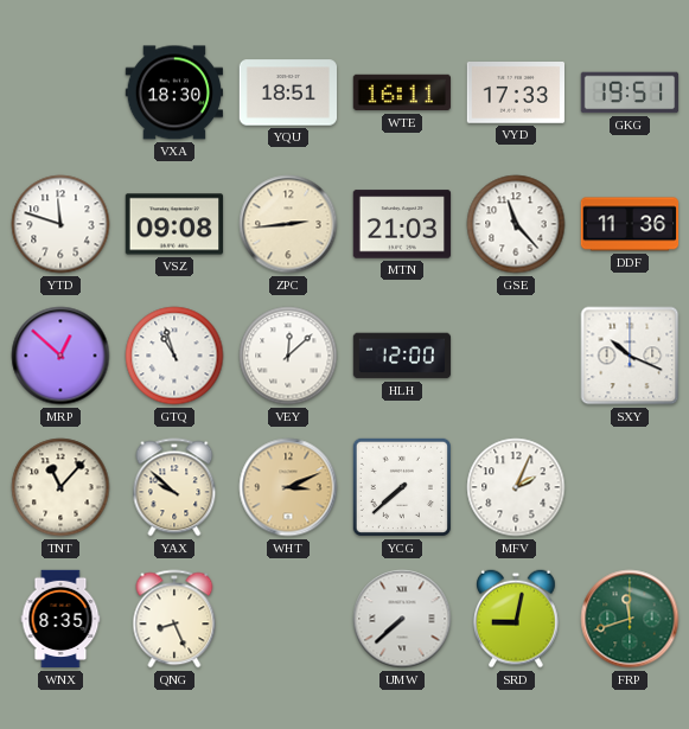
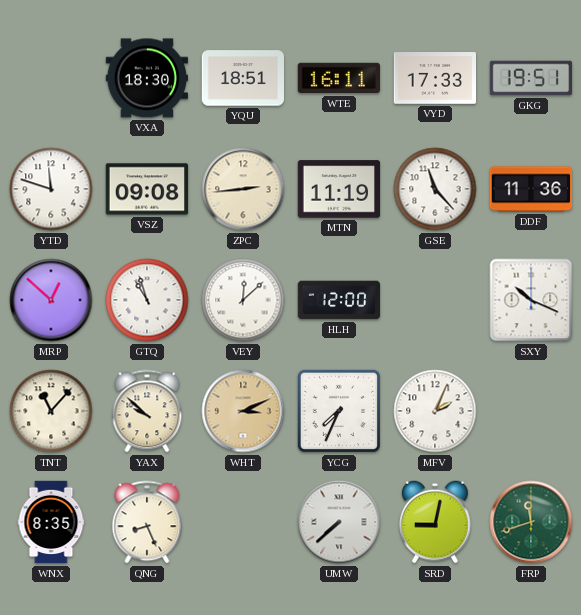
MTN: 21:03 -> 11:19
YCG: 7:38 -> 7:34
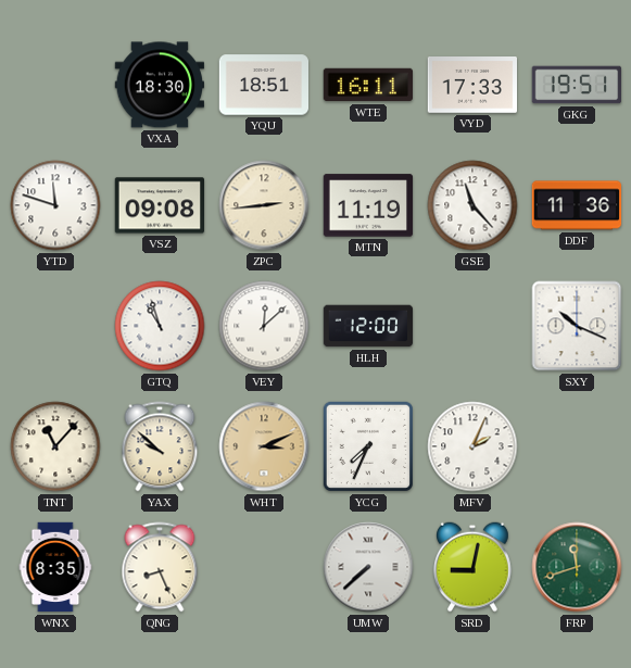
MRP: 12:52 -> none
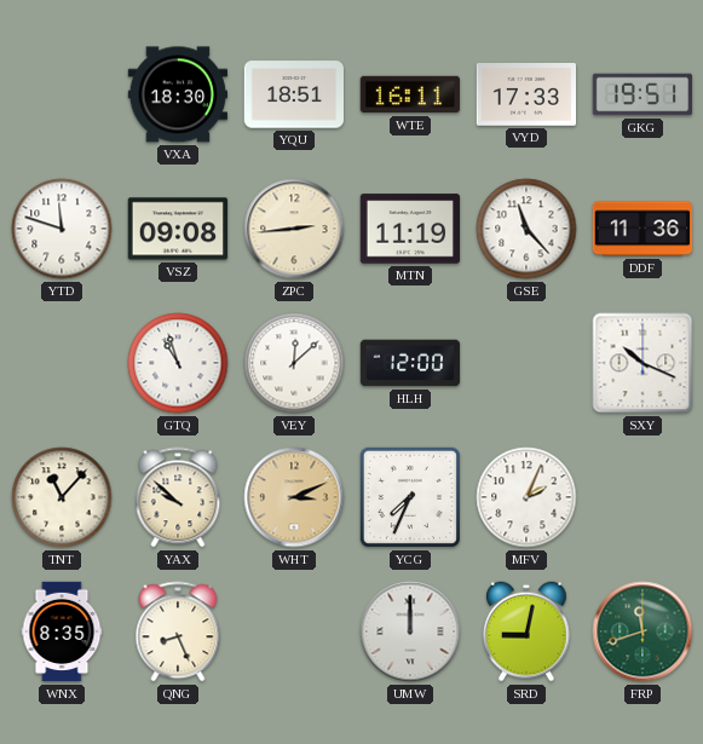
UMW: 7:38 -> 12:00
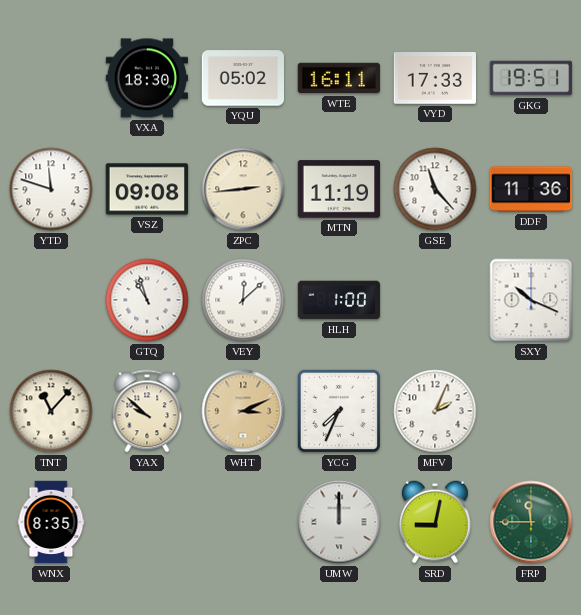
YQU: 18:51 -> 05:02
HLH: 12:00 -> 1:00
QNG: 8:26 -> none
FRP: 11:42 -> 11:45
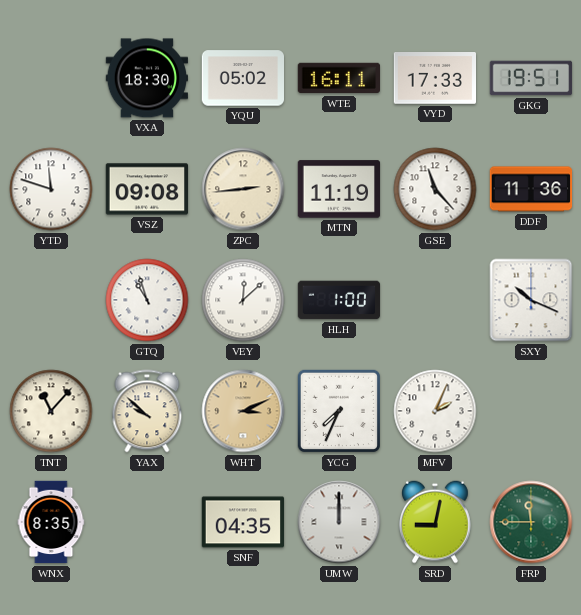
SNF: none -> 04:35
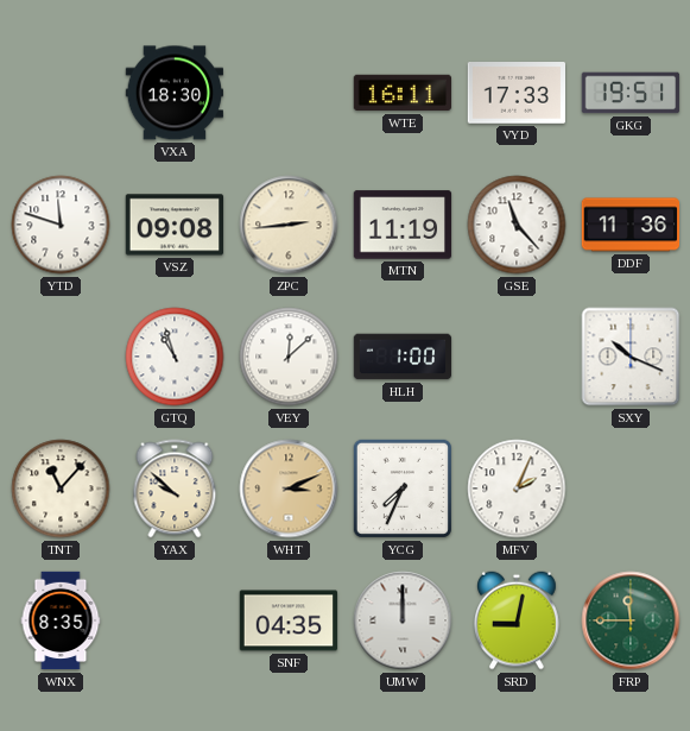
YQU: 05:02 -> none
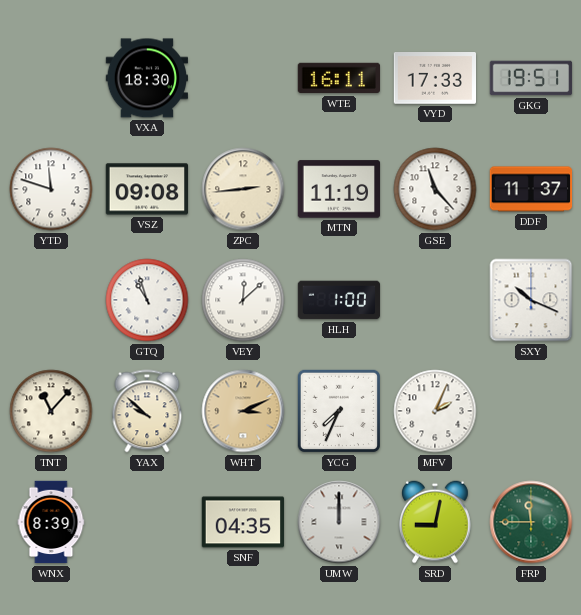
DDF: 11:36 -> 11:37
WNX: 8:35 -> 8:39
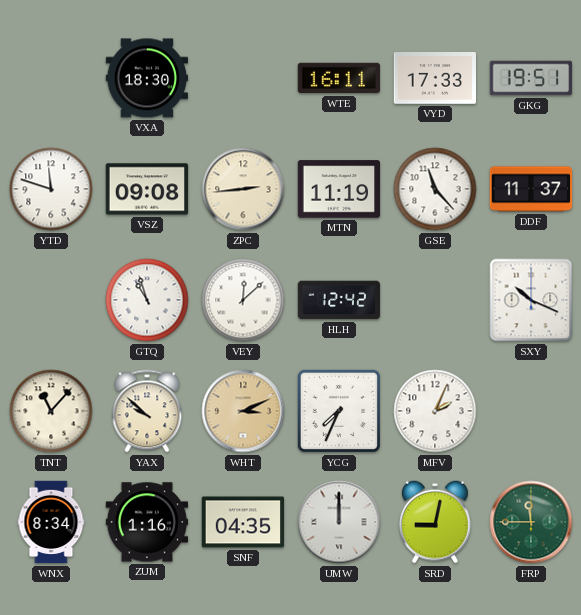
HLH: 1:00 -> 12:42
WNX: 8:39 -> 8:34
ZUM: none -> 1:16
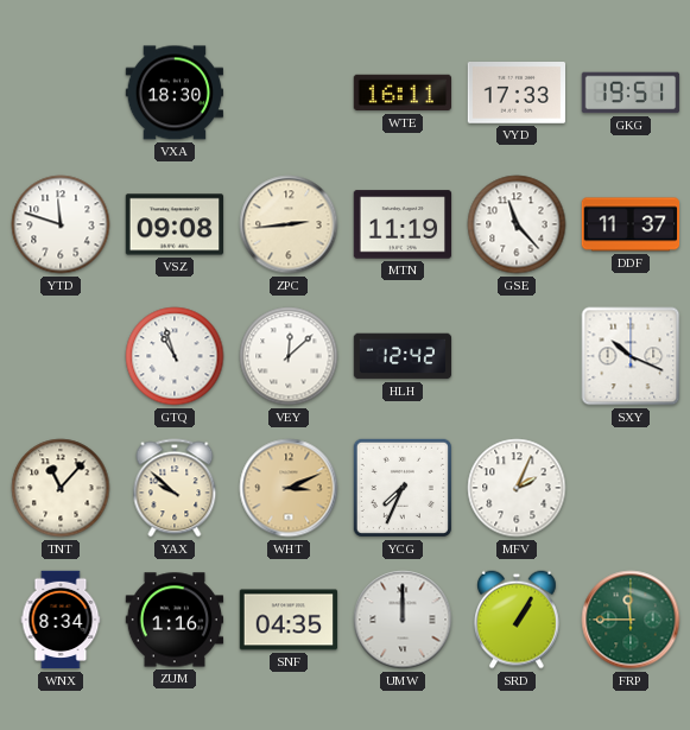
SRD: 9:02 -> 1:05
